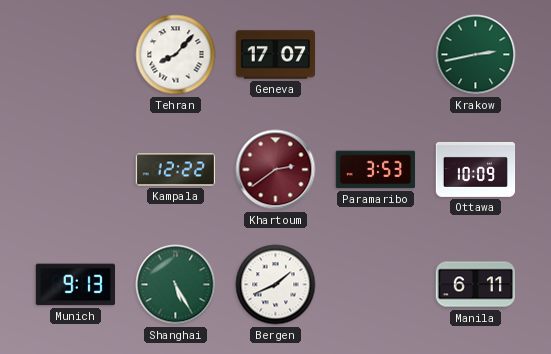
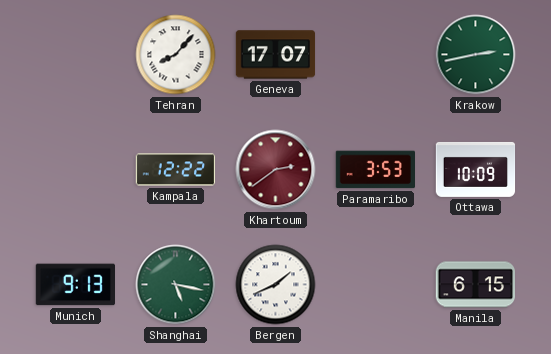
Shanghai: 5:25 -> 5:17
Manila: 6:11 -> 6:15
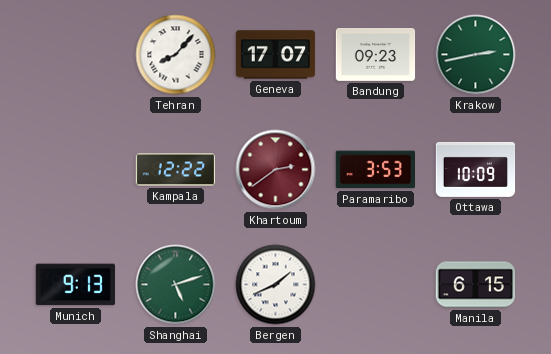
Bandung: none -> 09:23
Shanghai: 5:17 -> 5:12
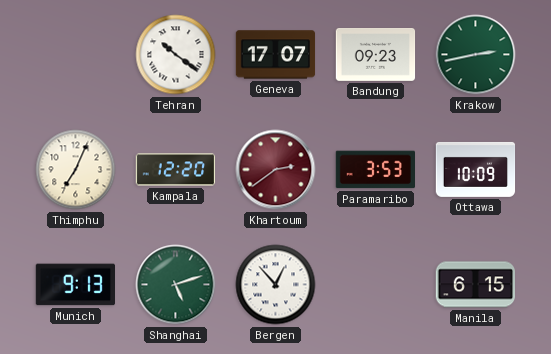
Tehran: 8:07 -> 10:21
Thimphu: none -> 7:04
Kampala: 12:22 -> 12:20
Bergen: 1:41 -> 12:53
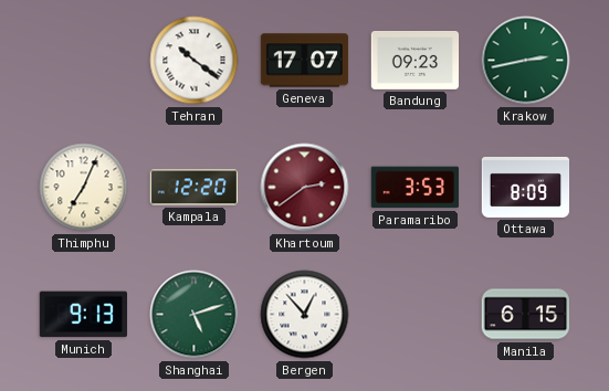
Ottawa: 10:09 -> 8:09
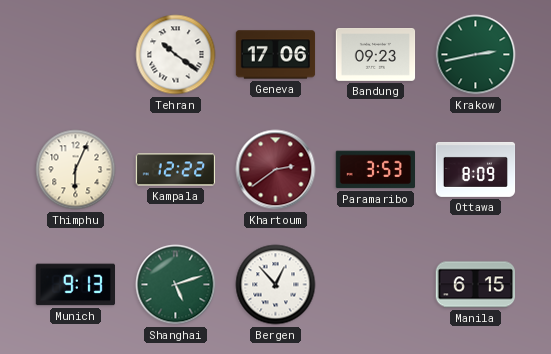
Geneva: 17:07 -> 17:06
Thimphu: 7:04 -> 6:04
Kampala: 12:20 -> 12:22
